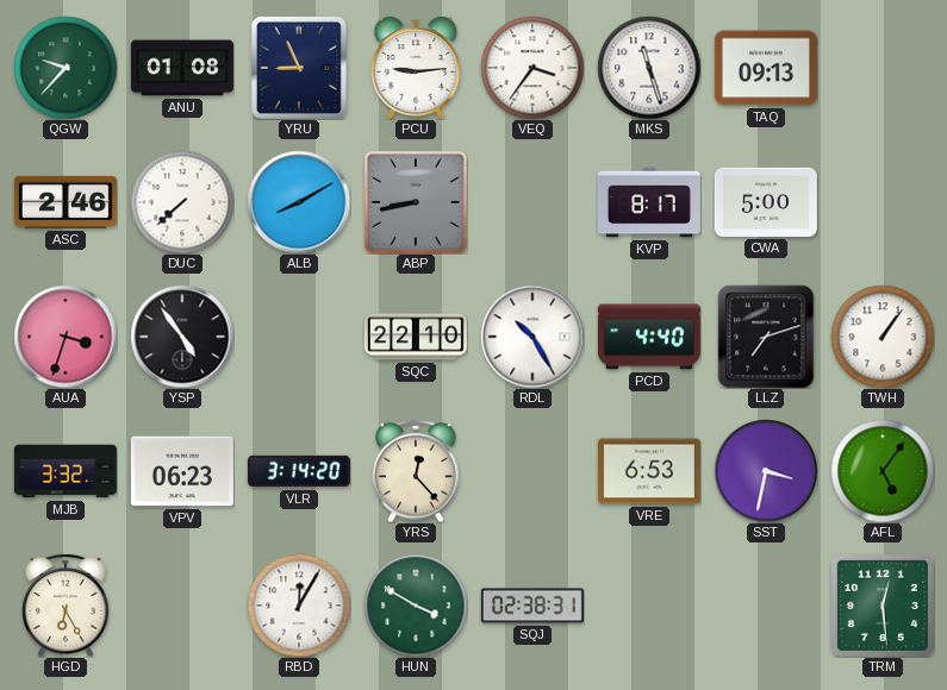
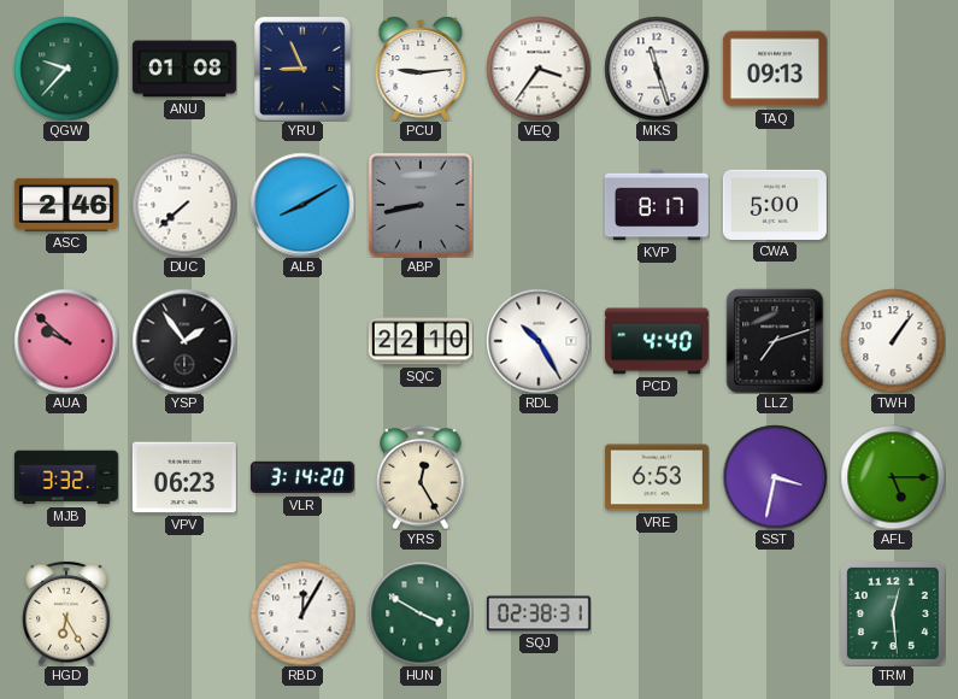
AUA: 3:33 -> 9:52
YSP: 4:54 -> 1:54
YRS: 12:23 -> 12:25
AFL: 5:06 -> 5:15
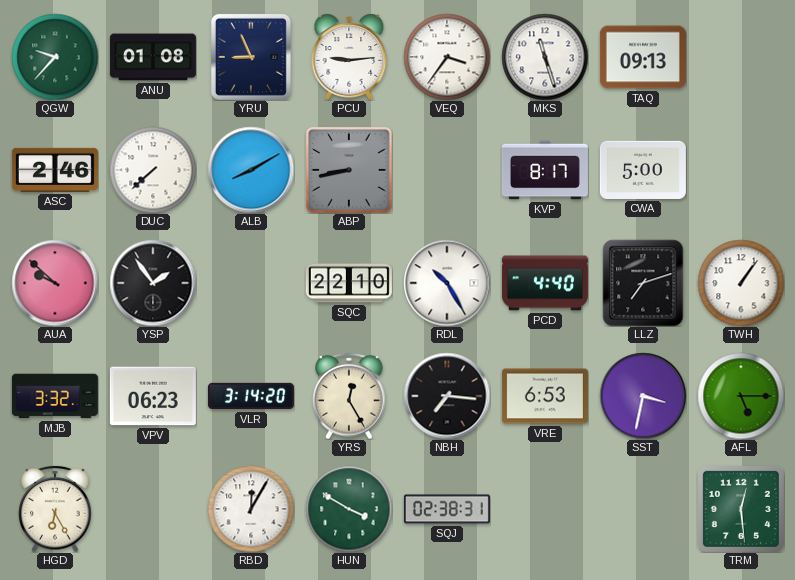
NBH: none -> 7:16
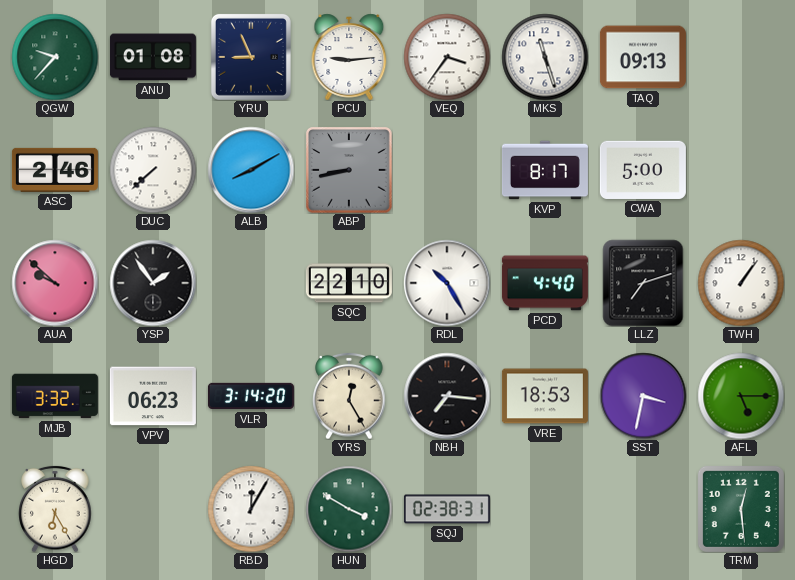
VRE: 6:53 -> 18:53
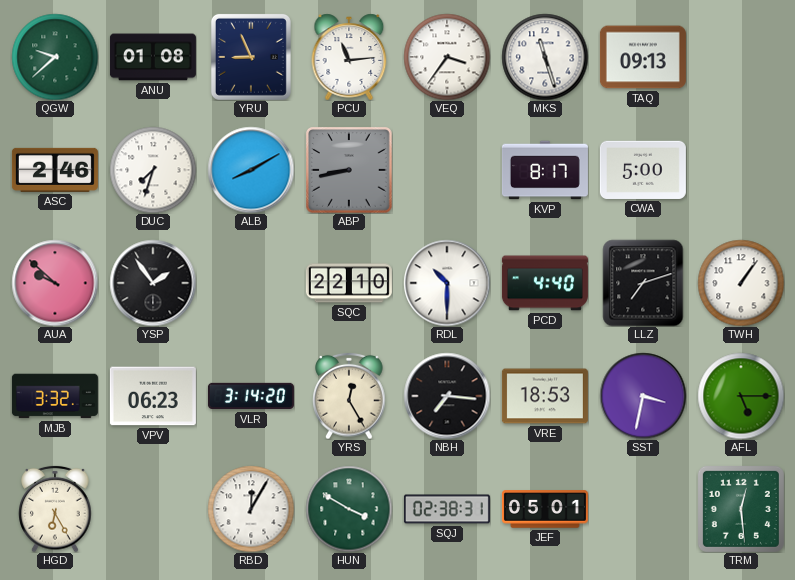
QGW: 9:37 -> 9:38
PCU: 9:14 -> 11:14
DUC: 7:38 -> 7:33
RDL: 10:25 -> 10:30
JEF: none -> 05:01
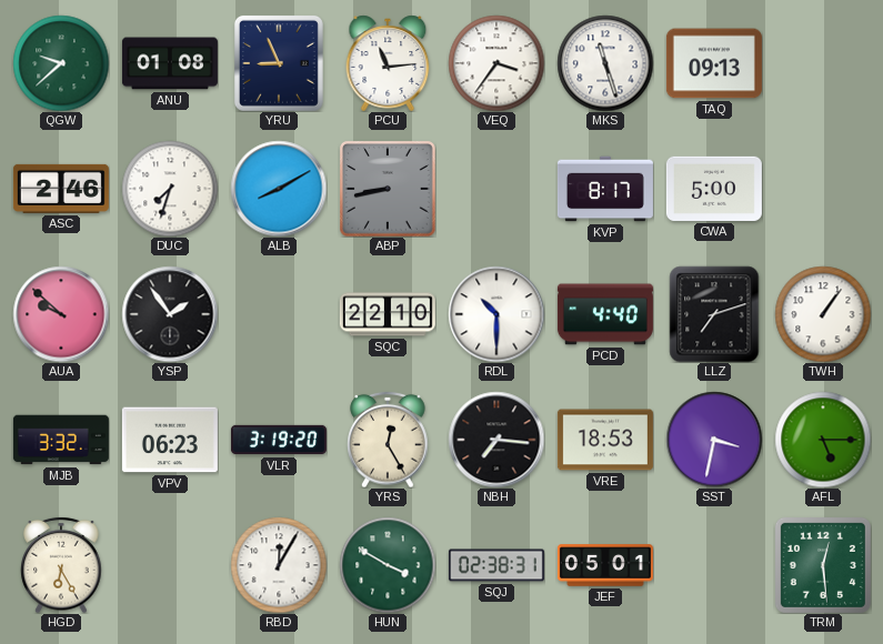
VLR: 3:14 -> 3:19
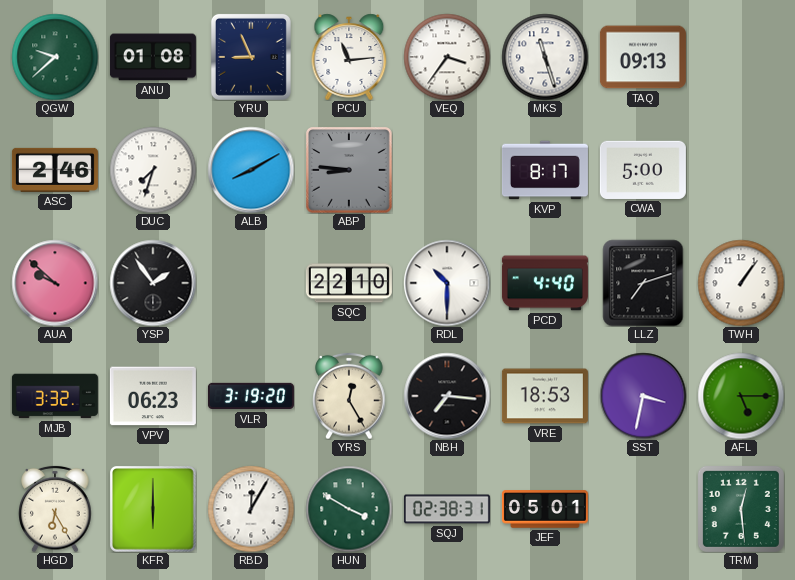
ABP: 8:43 -> 8:46
KFR: none -> 6:00
